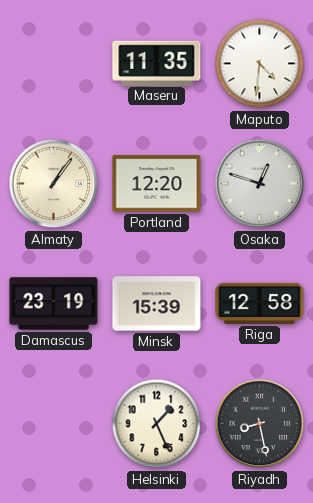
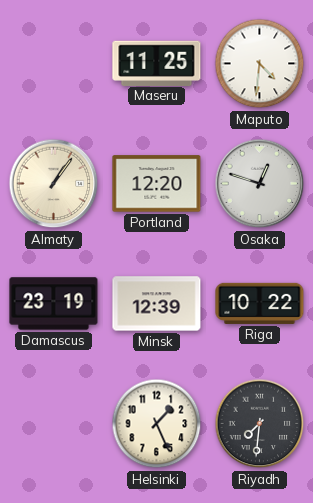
Maseru: 11:35 -> 11:25
Minsk: 15:39 -> 12:39
Riga: 12:58 -> 10:22
Riyadh: 8:28 -> 7:31
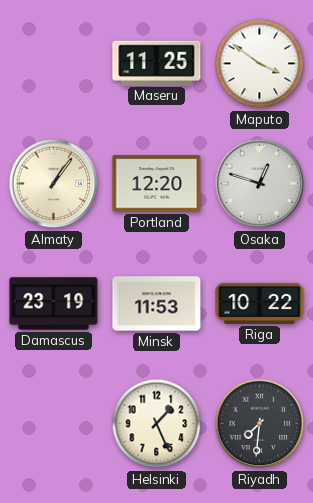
Maputo: 4:31 -> 3:51
Minsk: 12:39 -> 11:53
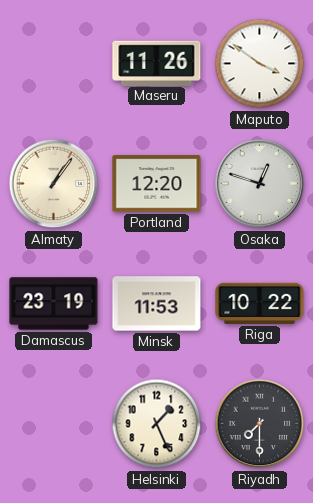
Maseru: 11:25 -> 11:26
Riyadh: 7:31 -> 7:30
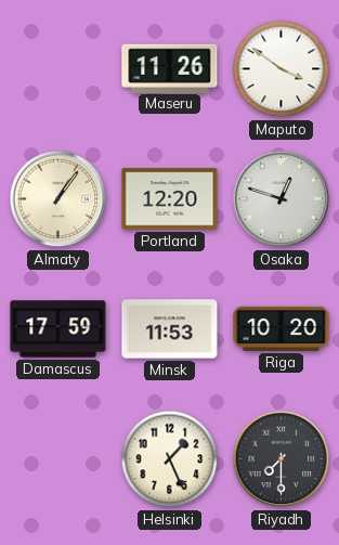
Damascus: 23:19 -> 17:59
Riga: 10:22 -> 10:20
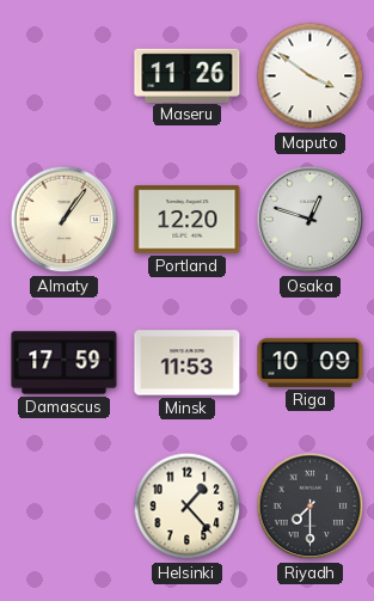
Riga: 10:20 -> 10:09
Helsinki: 1:26 -> 1:23
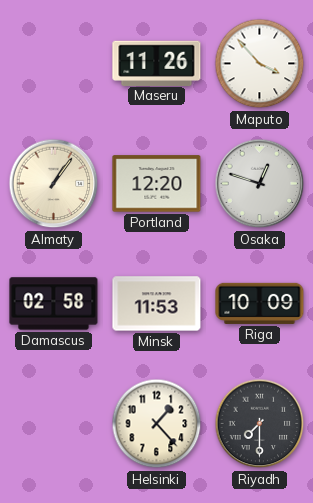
Maputo: 3:51 -> 3:53
Damascus: 17:59 -> 02:58
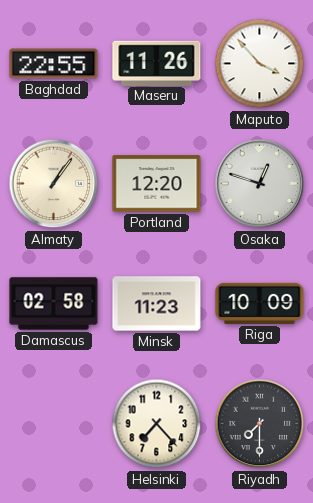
Baghdad: none -> 22:55
Minsk: 11:53 -> 11:23
Helsinki: 1:23 -> 7:23
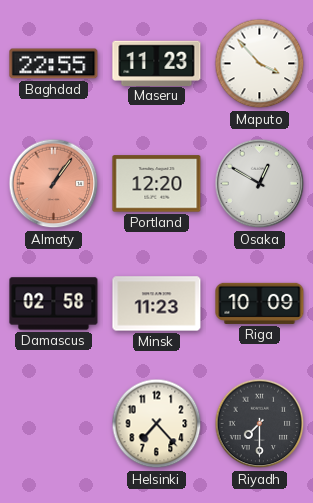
Maseru: 11:26 -> 11:23
Almaty dial: cream -> salmon
Osaka: 12:48 -> 12:50
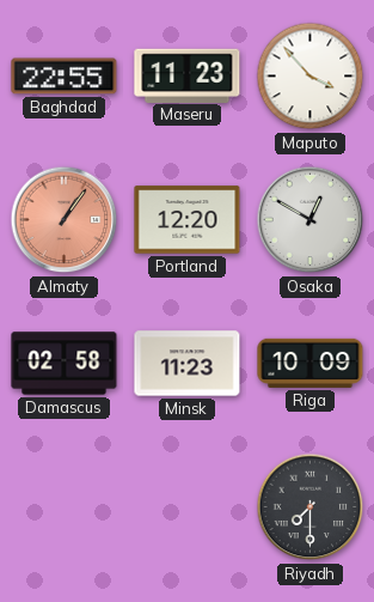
Helsinki: 7:23 -> none
